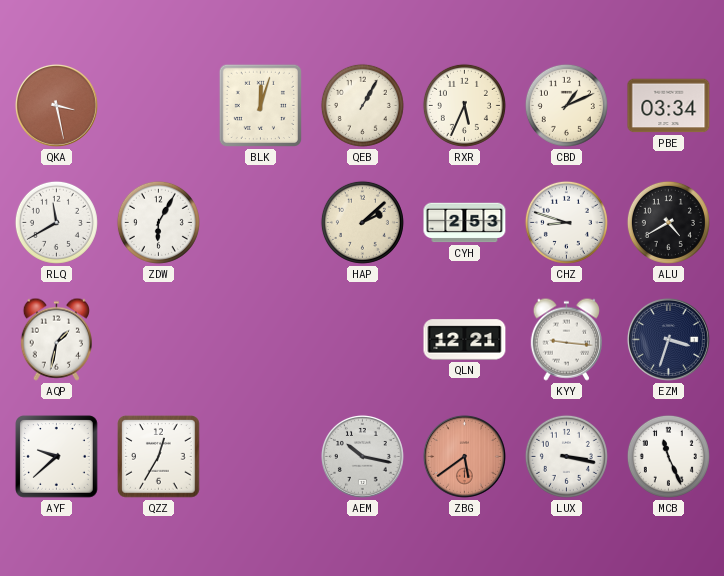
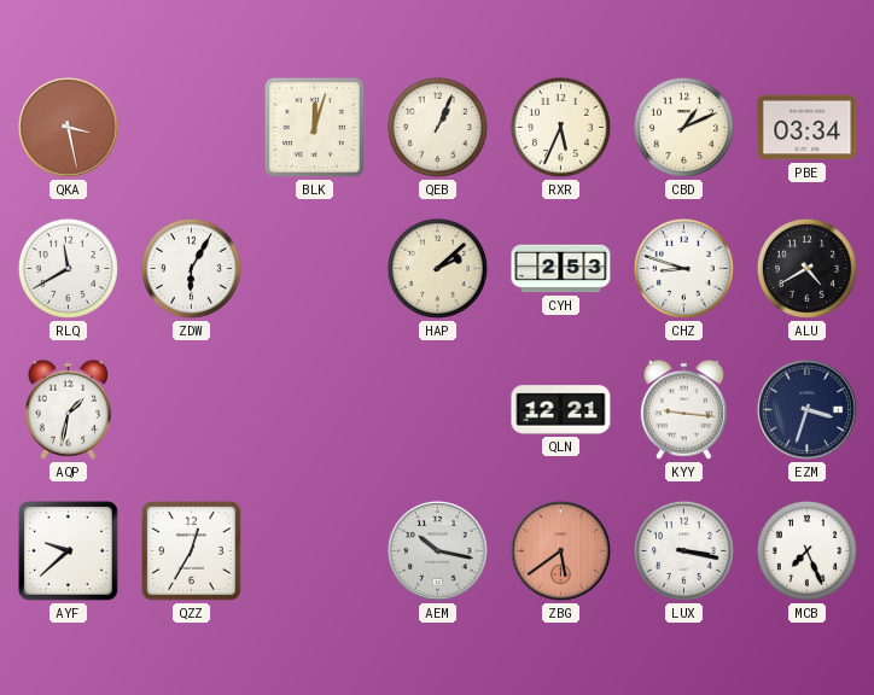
QEB: 1:05 -> 1:04
MCB: 11:26 -> 7:26
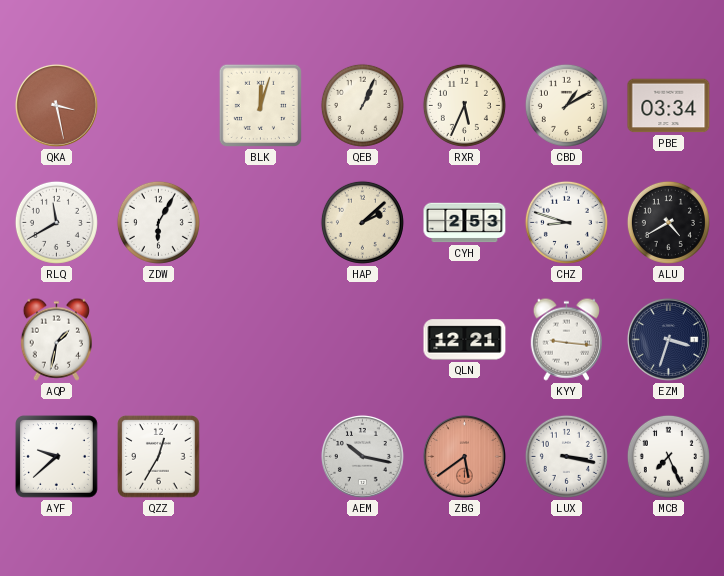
CBD: 1:11 -> 1:10
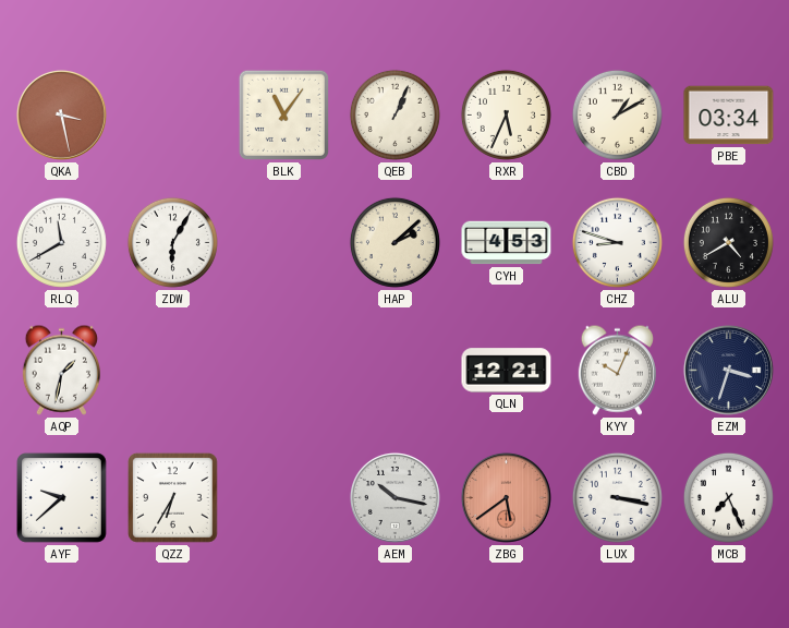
BLK: 12:03 -> 11:06
CYH: 2:53 -> 4:53
KYY: 9:16 -> 10:04
QZZ: 12:35 -> 6:35
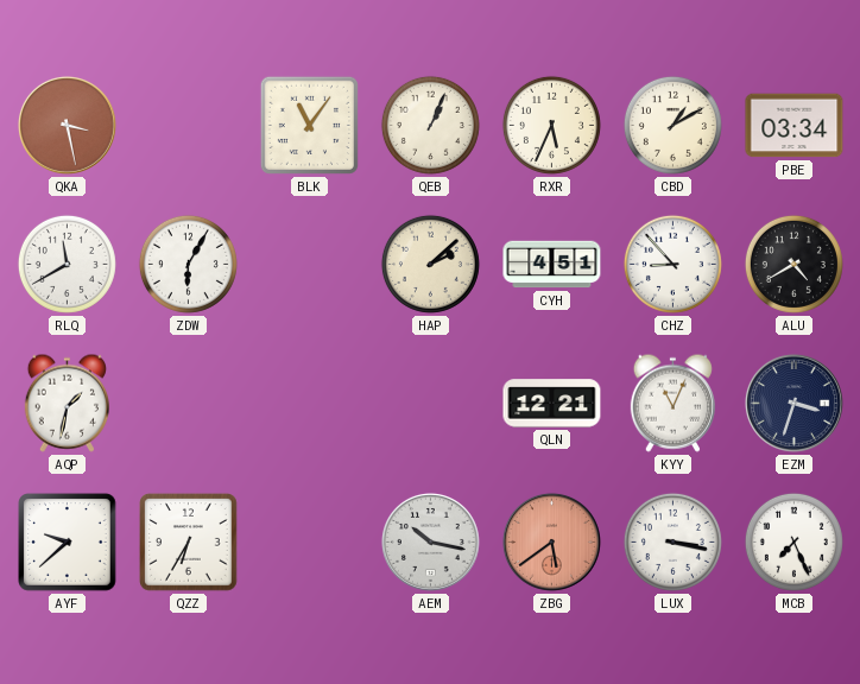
CYH: 4:53 -> 4:51
CHZ: 8:48 -> 8:53
KYY: 10:04 -> 11:04
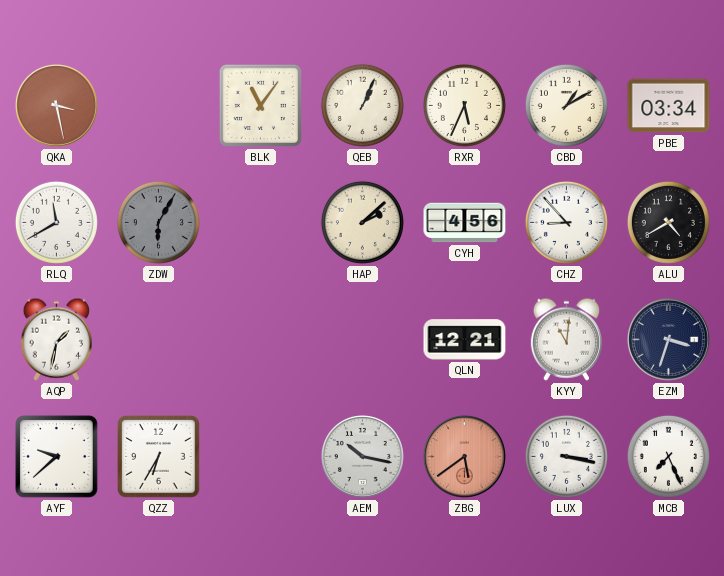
ZDW dial: white -> grey
CYH: 4:51 -> 4:56
KYY: 11:04 -> 11:01
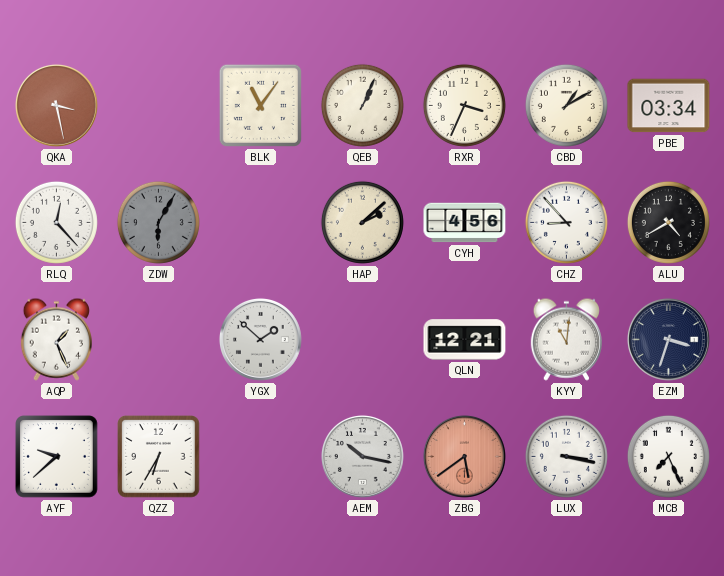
RXR: 5:34 -> 3:34
RLQ: 11:40 -> 12:23
AQP: 1:32 -> 1:26
YGX: none -> 1:52
